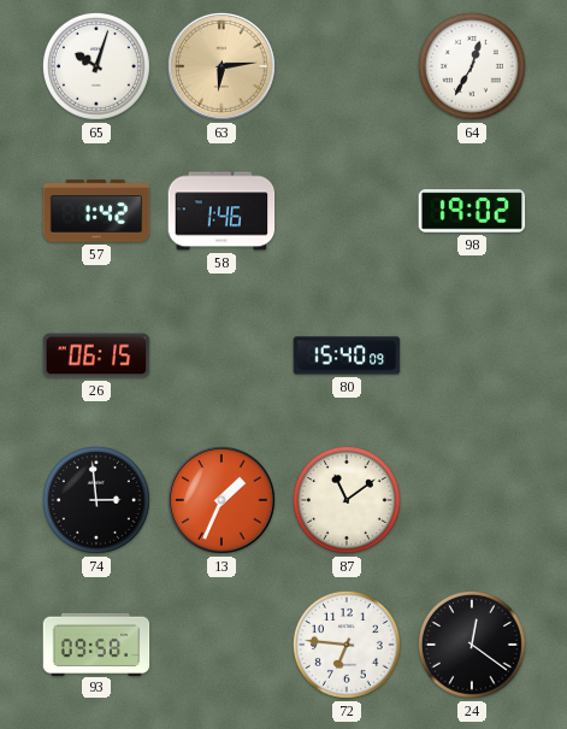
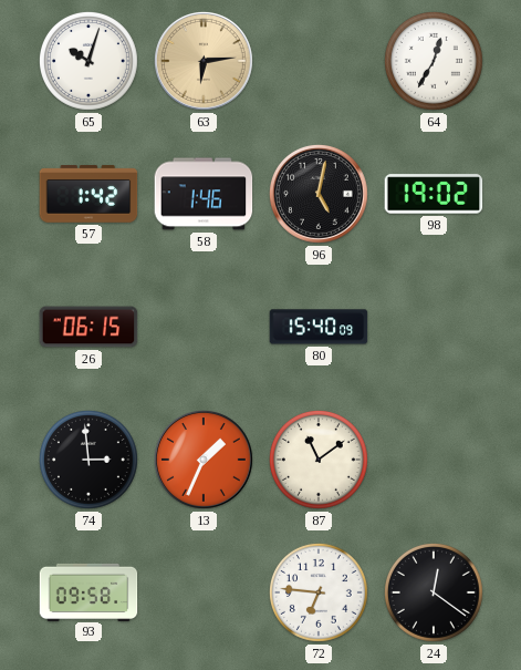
96: none -> 5:02
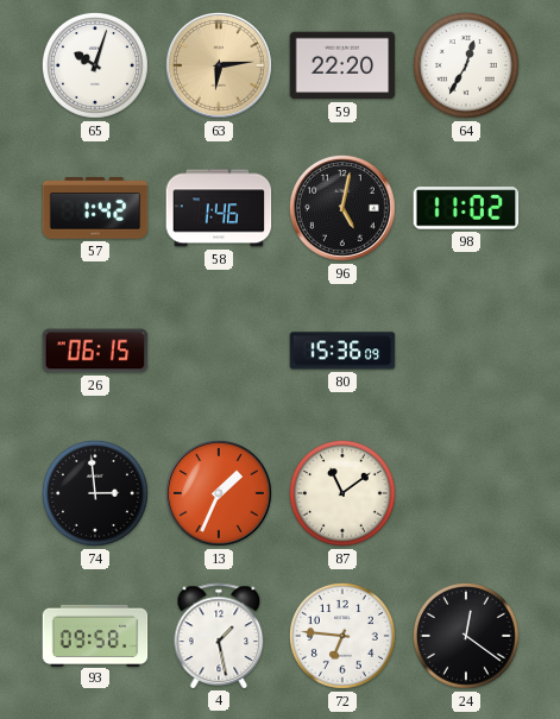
59: none -> 22:20
98: 19:02 -> 11:02
80: 15:40 -> 15:36
4: none -> 1:28
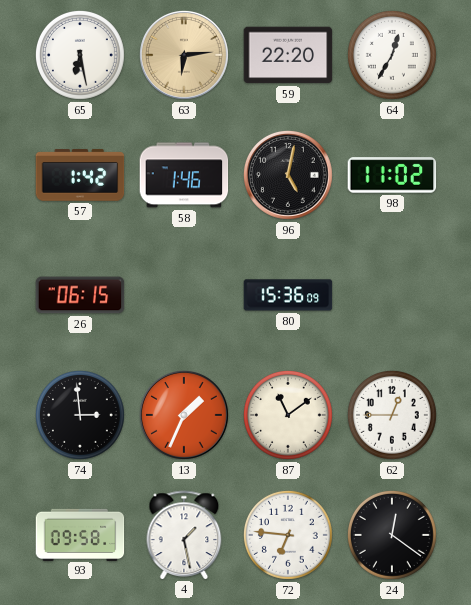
65: 10:03 -> 6:28
62: none -> 12:45
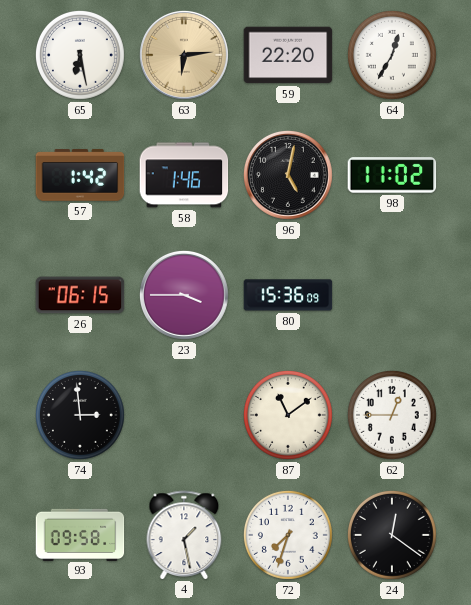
23: none -> 3:45
13: 1:34 -> none
72: 6:46 -> 7:33
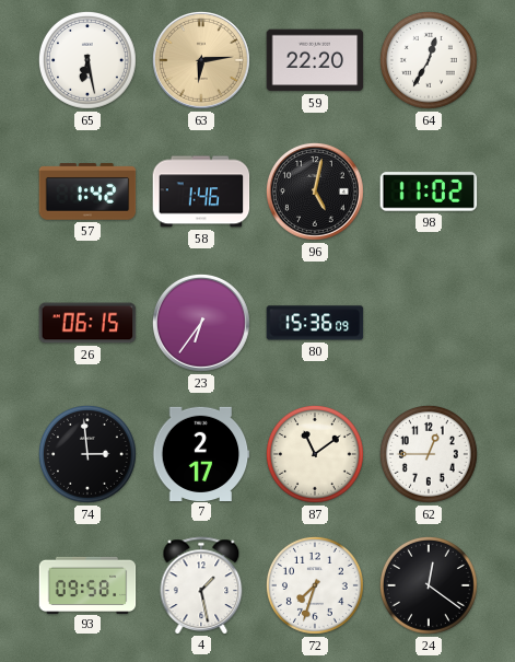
23: 3:45 -> 6:36
7: none -> 2:17
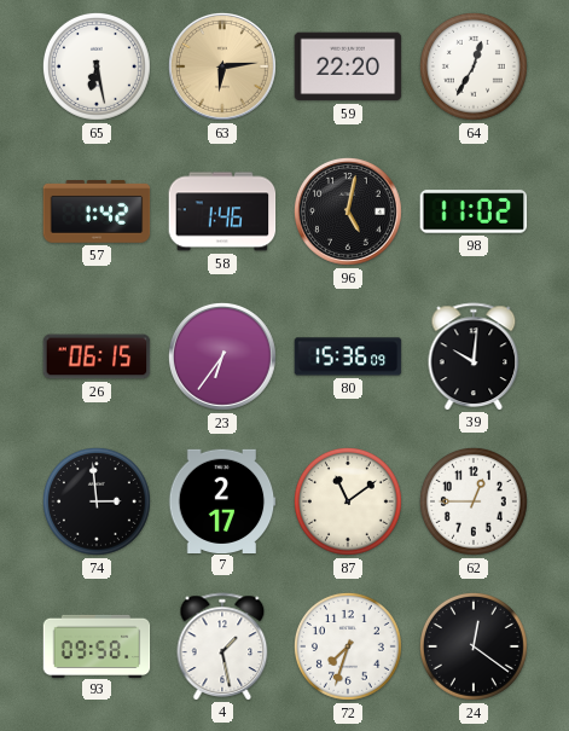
39: none -> 10:01
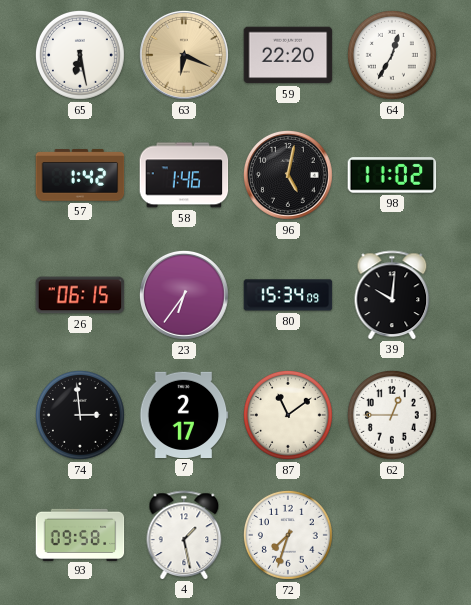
63: 6:14 -> 6:19
80: 15:36 -> 15:34
24: 12:21 -> none
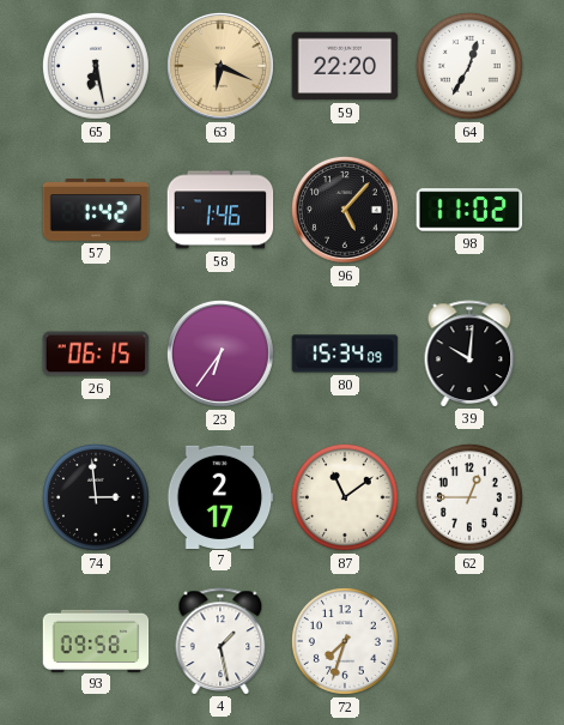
96: 5:02 -> 5:07
